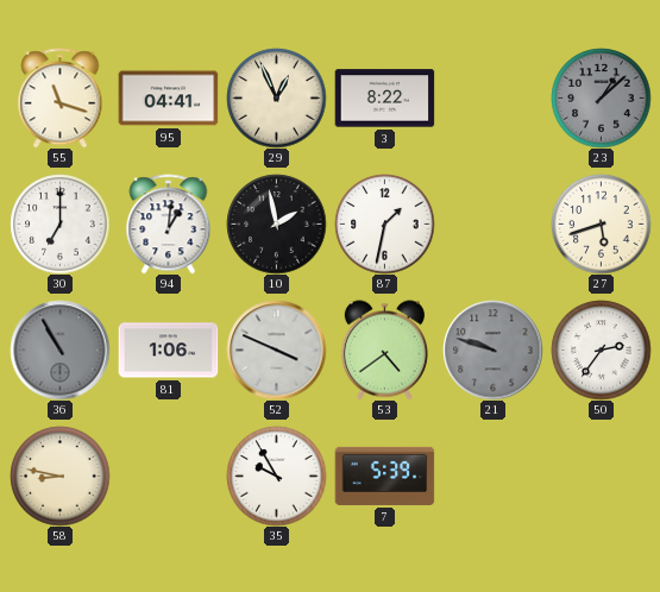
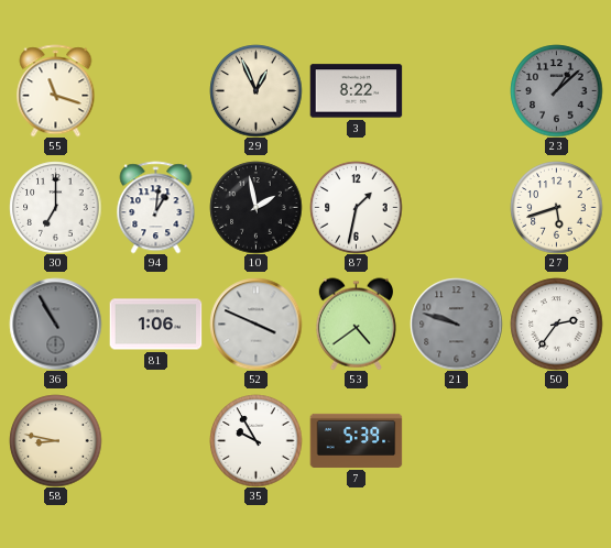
95: 04:41 -> none
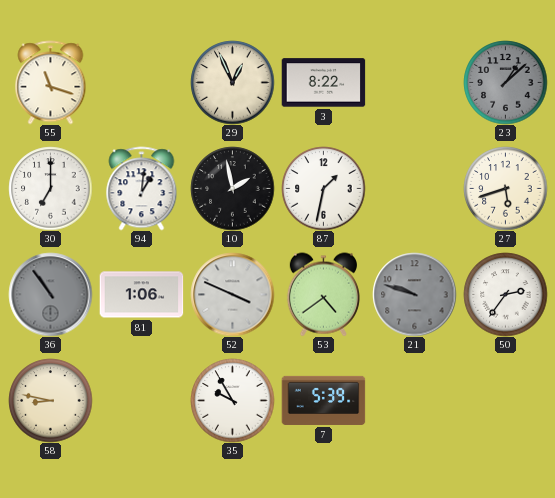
36: 10:55 -> 10:54
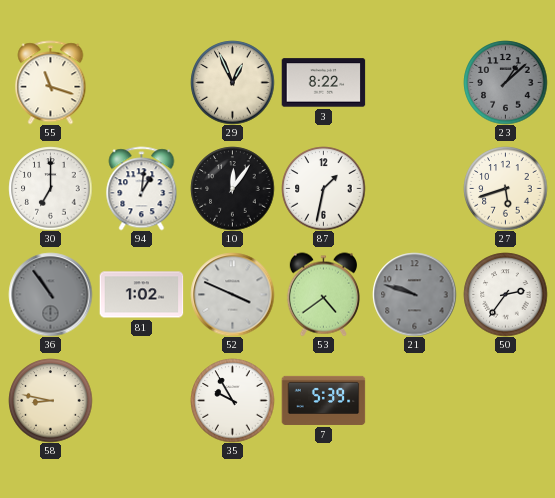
10: 1:58 -> 12:06
81: 1:06 -> 1:02
